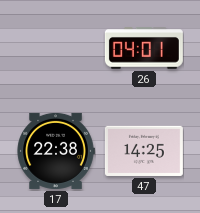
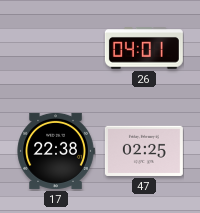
47: 14:25 -> 02:25
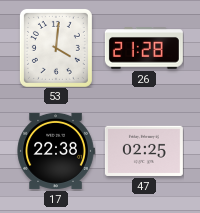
53: none -> 4:01
26: 04:01 -> 21:28
